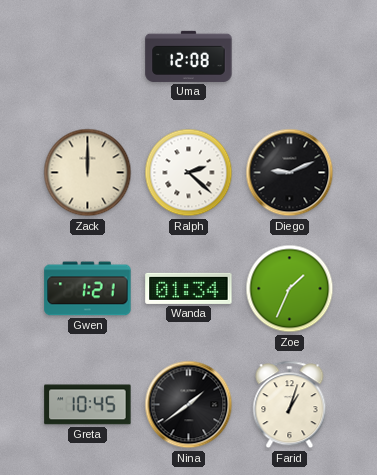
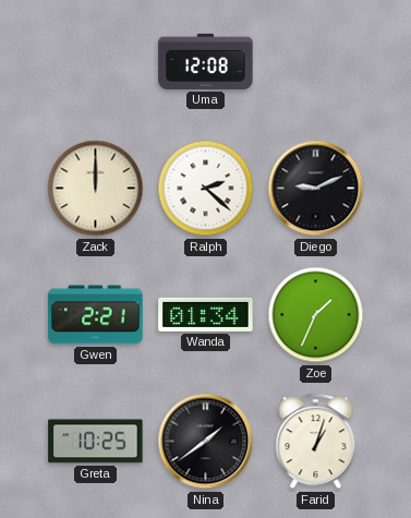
Gwen: 1:21 -> 2:21
Greta: 10:45 -> 10:25
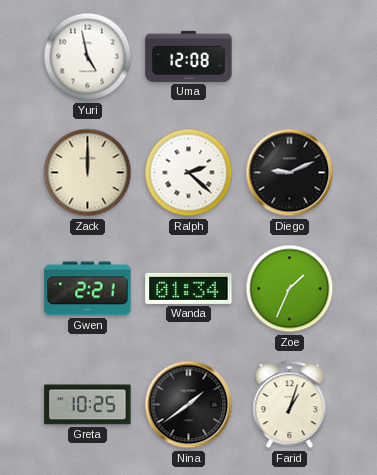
Yuri: none -> 4:58
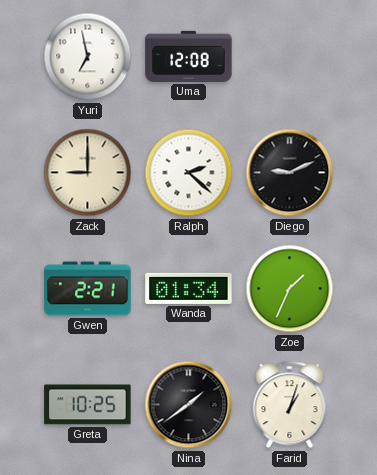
Yuri: 4:58 -> 6:58
Zack: 12:00 -> 9:00
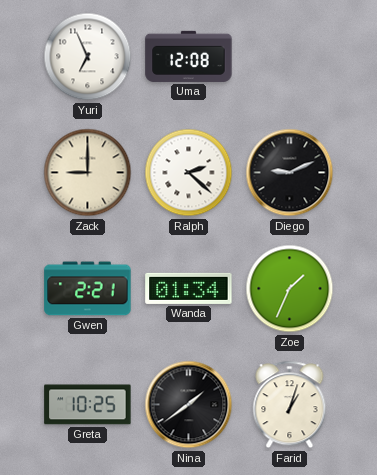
Yuri: 6:58 -> 6:56
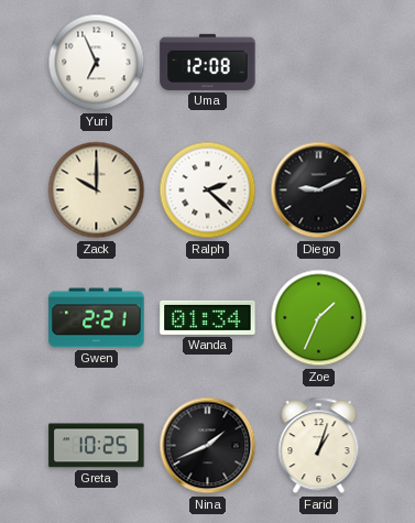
Zack: 9:00 -> 10:00
Nina: 1:39 -> 1:41
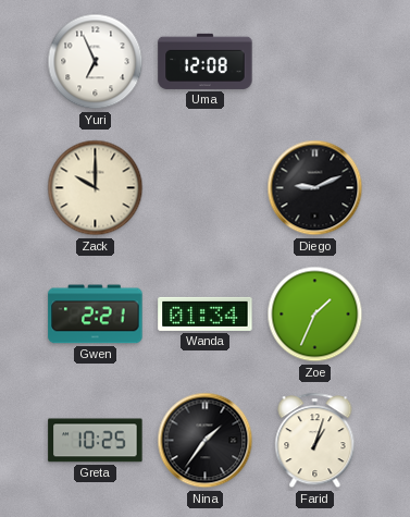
Ralph: 2:22 -> none
Nina: 1:41 -> 1:36
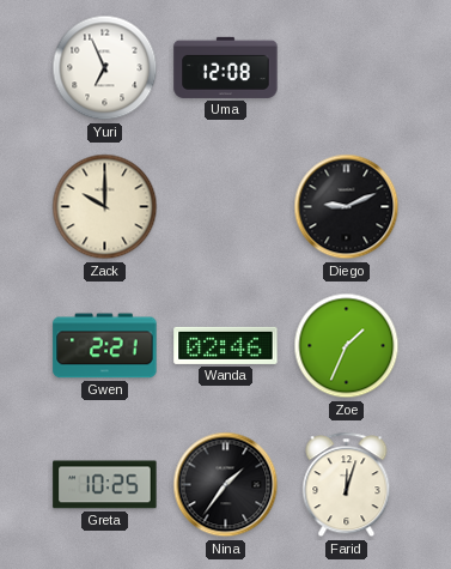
Wanda: 01:34 -> 02:46
Farid: 1:03 -> 12:03
